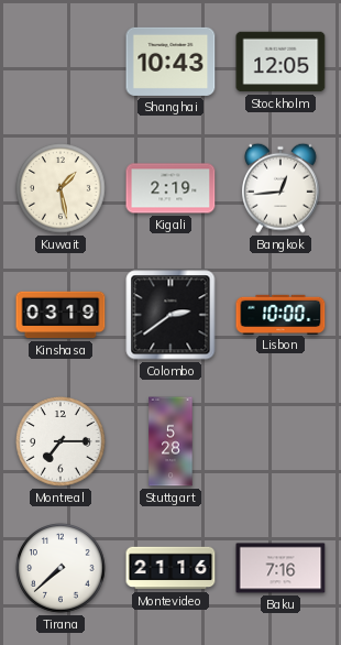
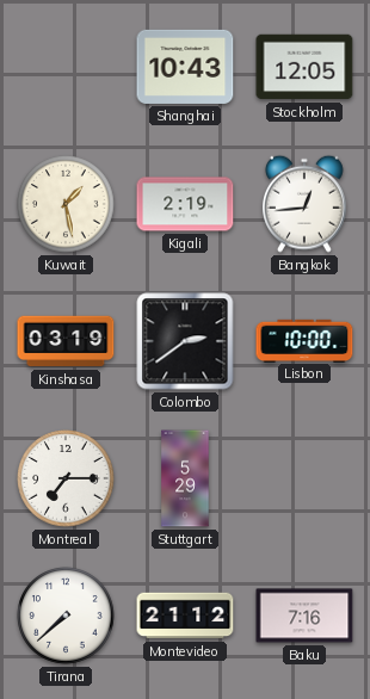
Stuttgart: 5:28 -> 5:29
Montevideo: 21:16 -> 21:12
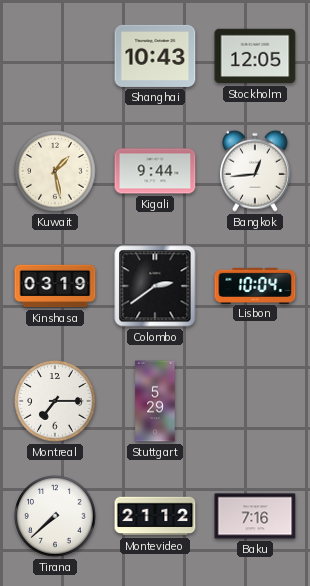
Kigali: 2:19 -> 9:44
Lisbon: 10:00 -> 10:04
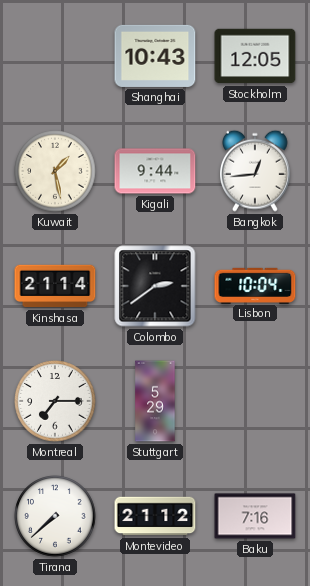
Kinshasa: 03:19 -> 21:14
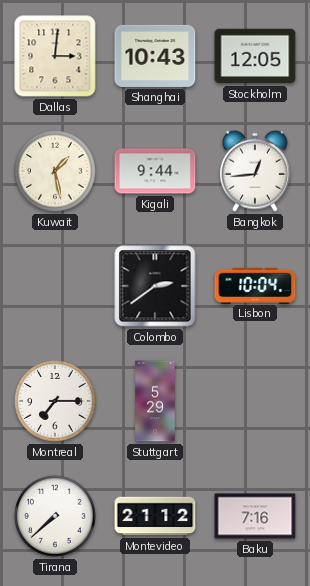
Dallas: none -> 3:01
Kinshasa: 21:14 -> none
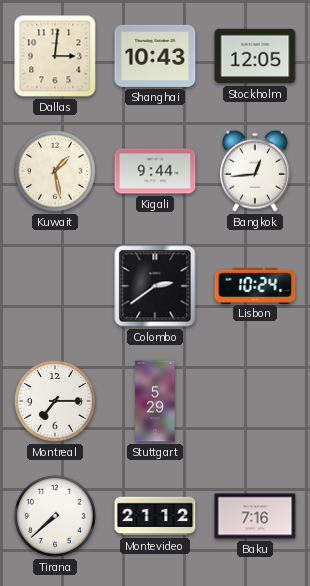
Lisbon: 10:04 -> 10:24
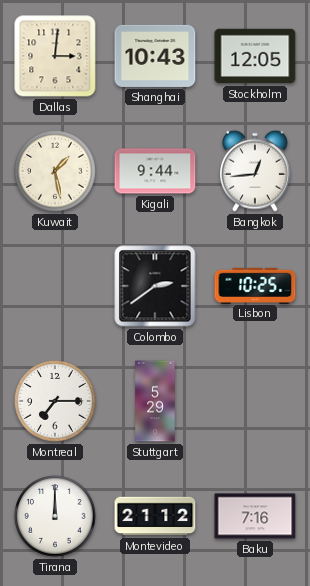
Lisbon: 10:24 -> 10:25
Tirana: 7:38 -> 12:00
